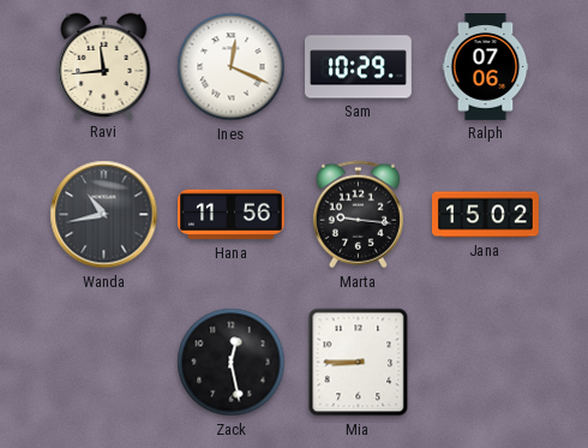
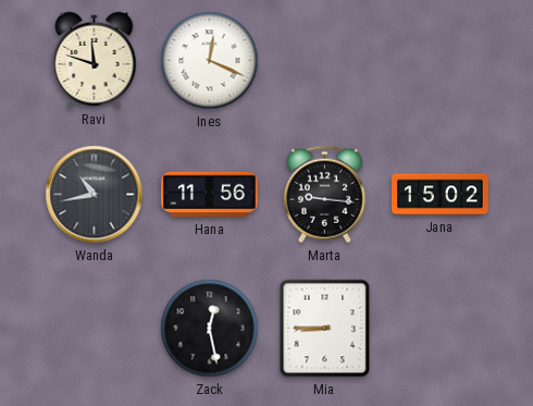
Ravi: 11:44 -> 11:48
Sam: 10:29 -> none
Ralph: 07:06 -> none
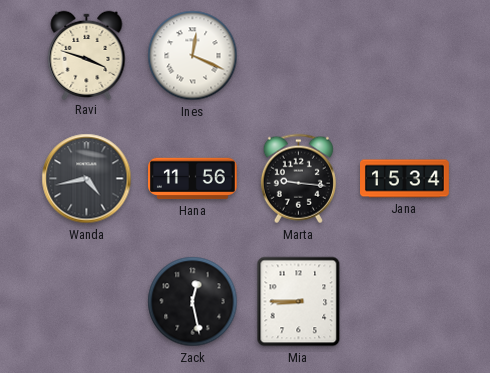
Ravi: 11:48 -> 3:48
Wanda: 10:43 -> 4:43
Jana: 15:02 -> 15:34
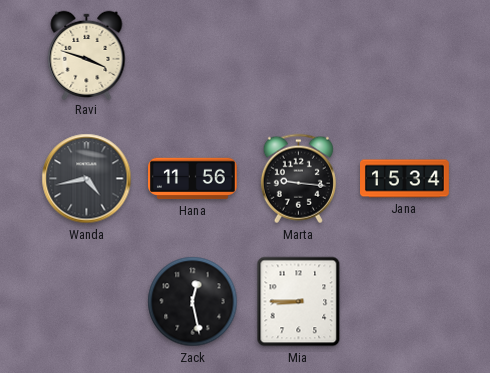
Ines: 12:19 -> none
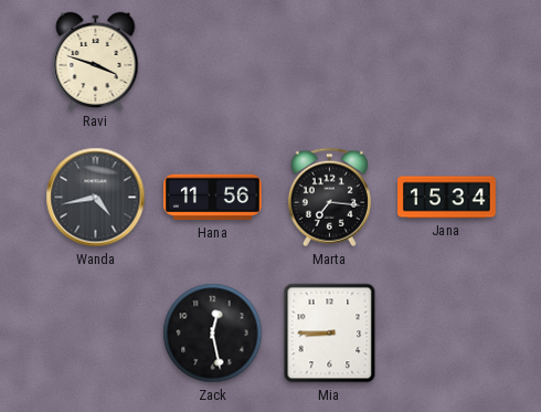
Marta: 9:16 -> 7:16
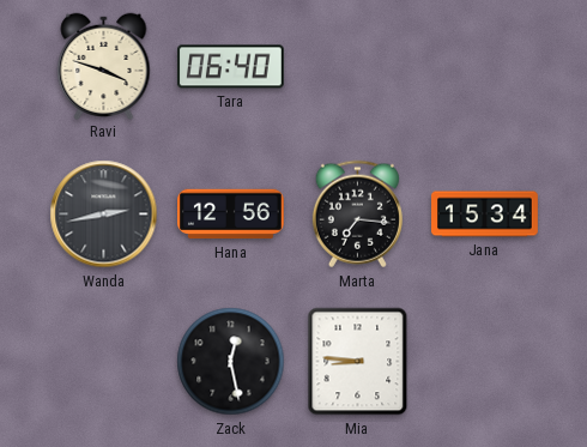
Tara: none -> 06:40
Wanda: 4:43 -> 2:43
Hana: 11:56 -> 12:56
Mia: 8:45 -> 8:46
